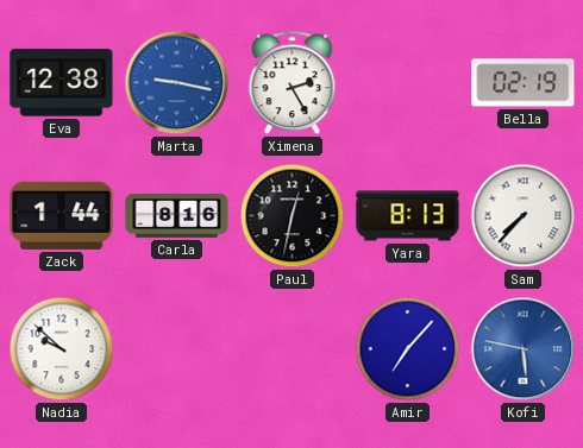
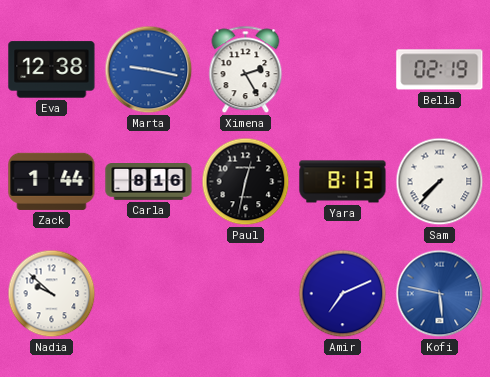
Amir: 7:07 -> 7:11
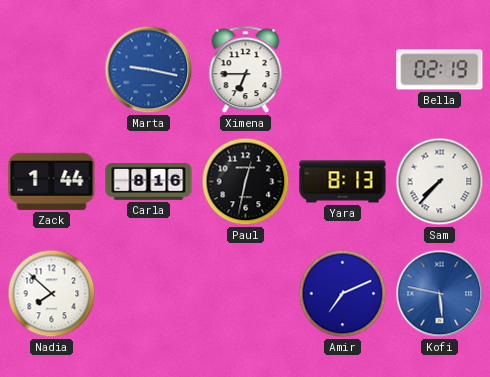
Eva: 12:38 -> none
Ximena: 2:25 -> 6:45
Nadia: 9:52 -> 7:52
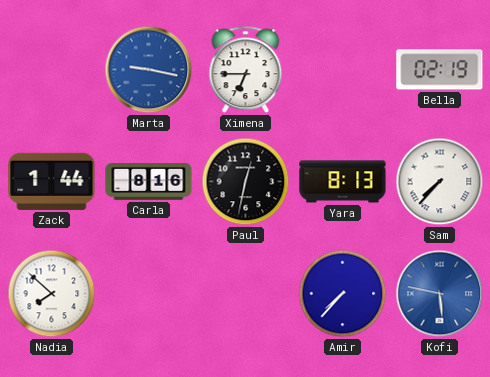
Amir: 7:11 -> 7:37
